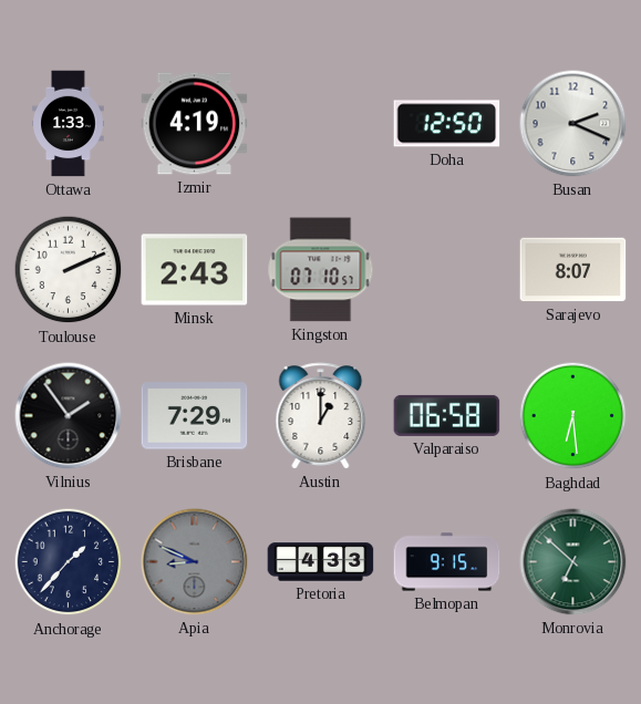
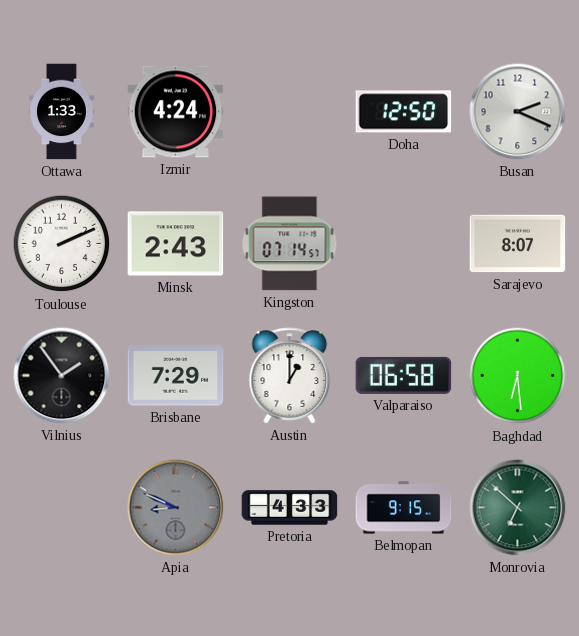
Izmir: 4:19 -> 4:24
Kingston: 07:10 -> 07:14
Anchorage: 1:37 -> none
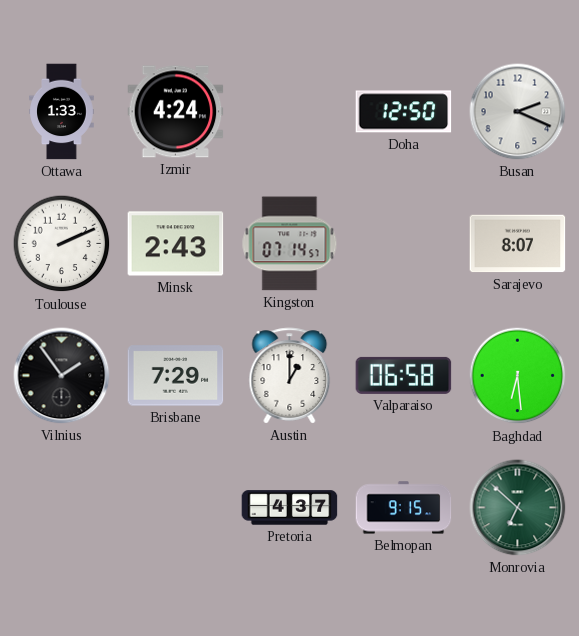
Apia: 8:49 -> none
Pretoria: 4:33 -> 4:37
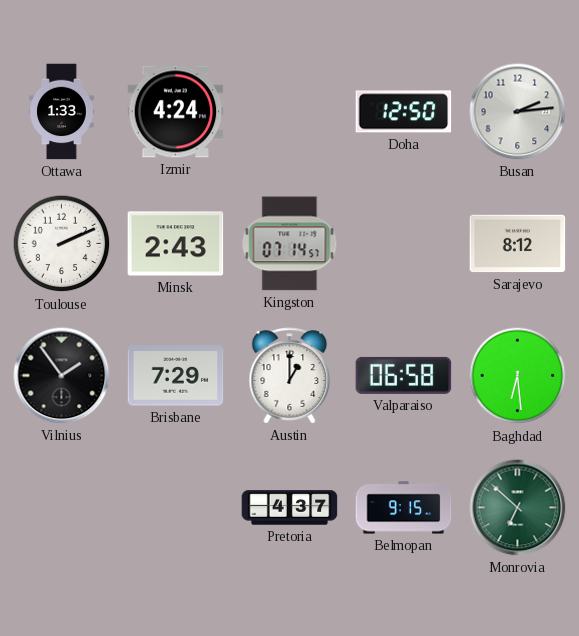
Busan: 2:19 -> 2:14
Sarajevo: 8:07 -> 8:12
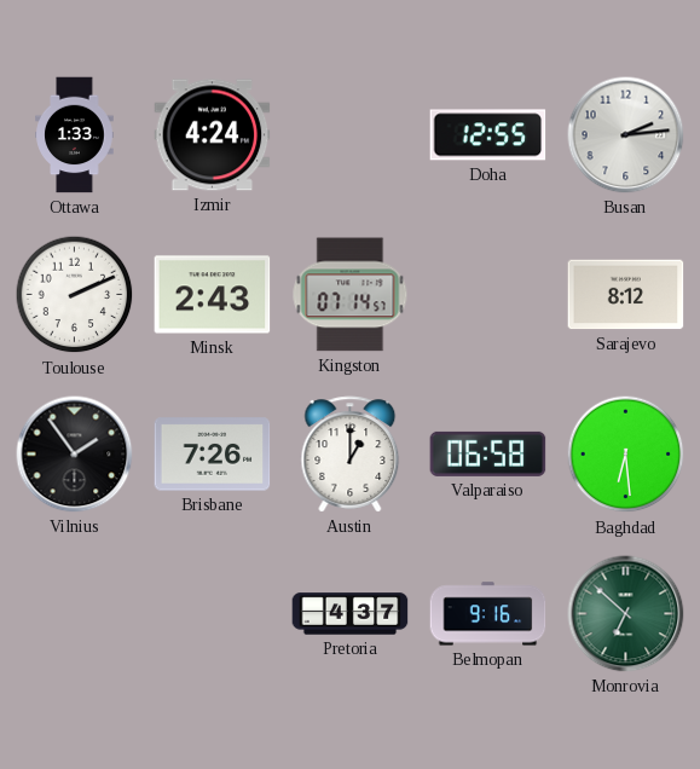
Doha: 12:50 -> 12:55
Brisbane: 7:29 -> 7:26
Belmopan: 9:15 -> 9:16
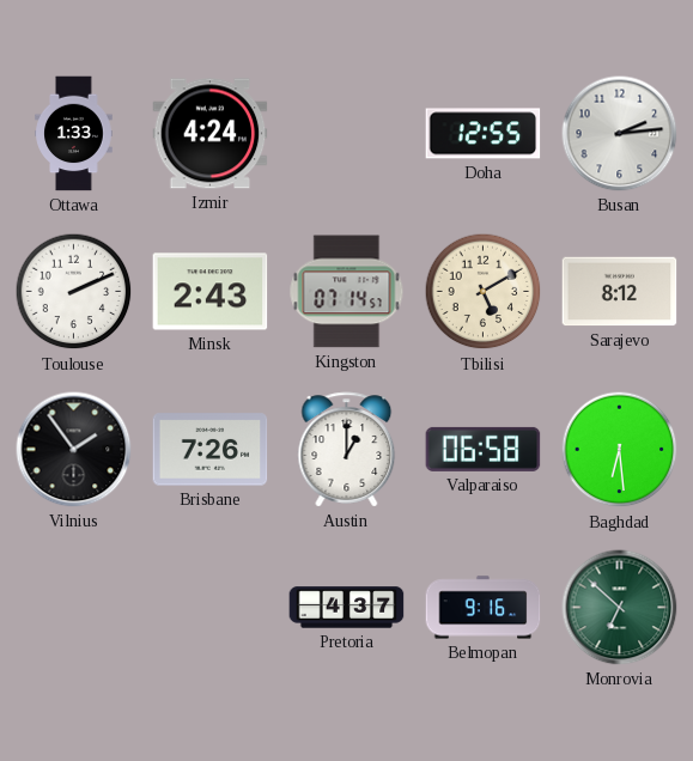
Tbilisi: none -> 5:10
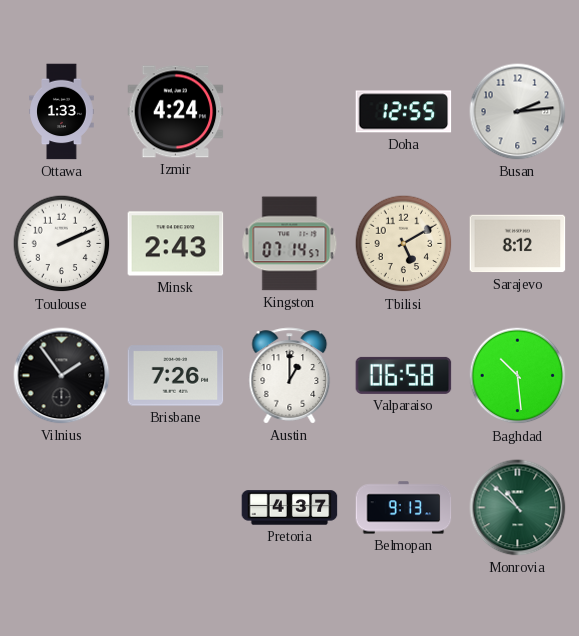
Baghdad: 6:29 -> 10:29
Belmopan: 9:16 -> 9:13
Monrovia: 6:52 -> 10:52
